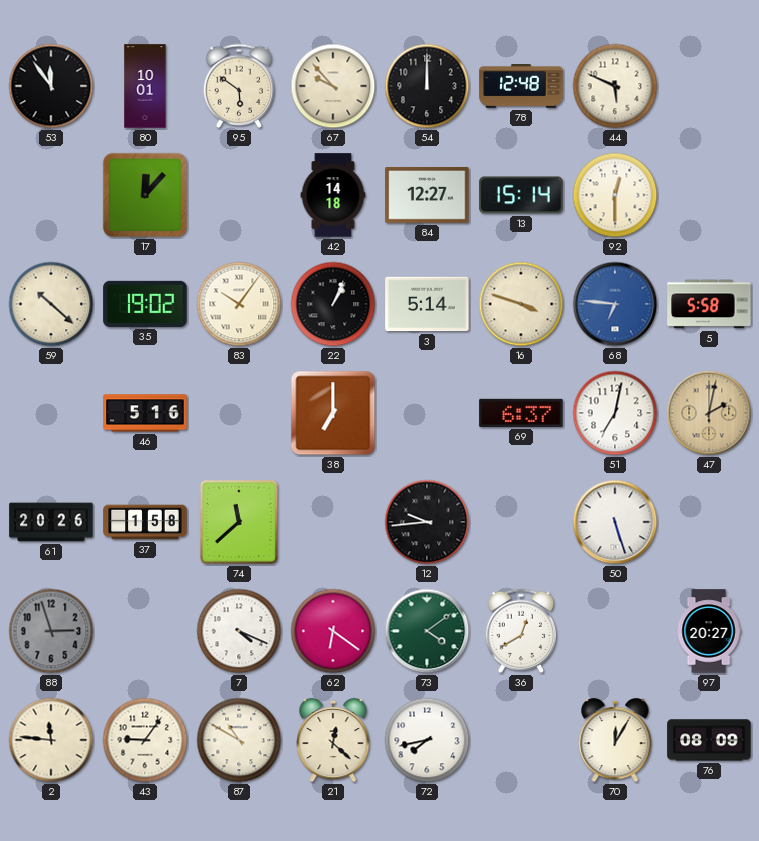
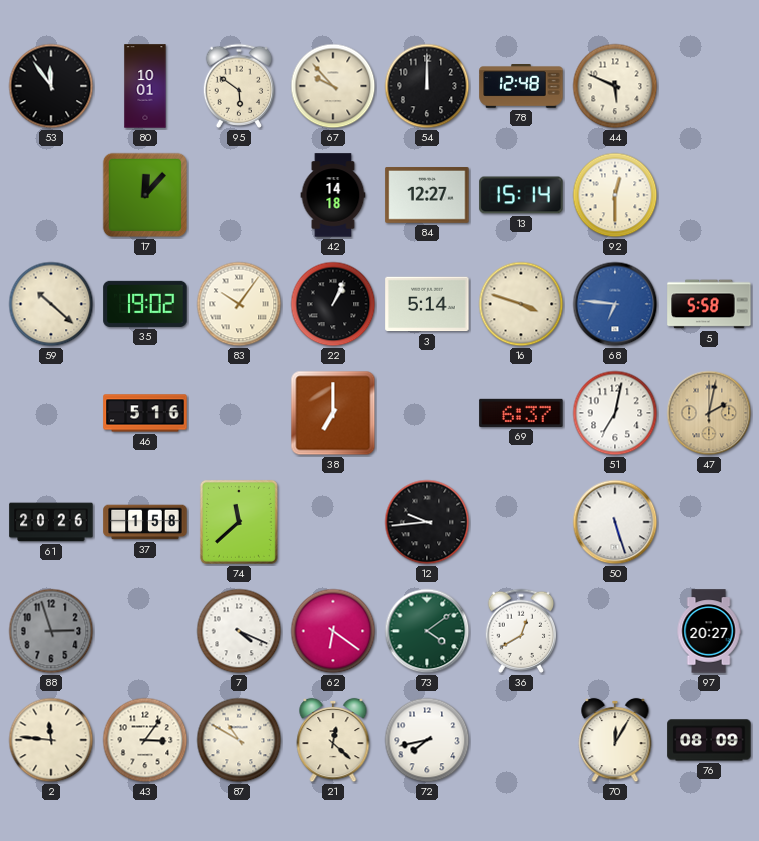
43: 9:06 -> 3:06
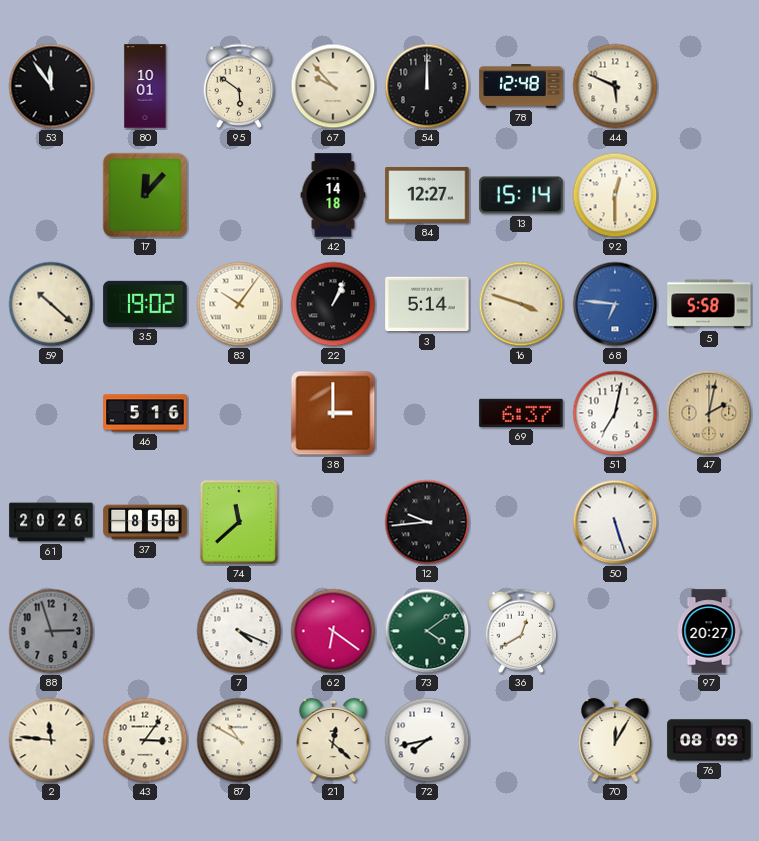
38: 7:00 -> 3:00
37: 1:58 -> 8:58
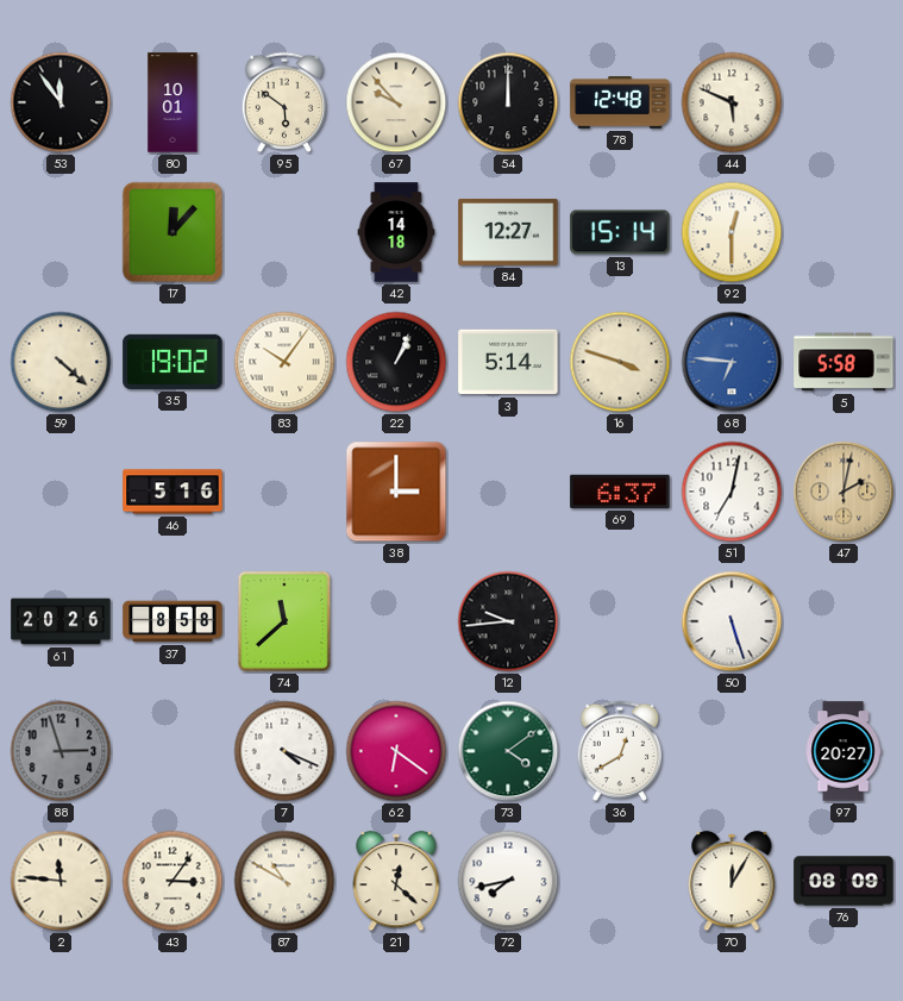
59: 10:22 -> 4:22
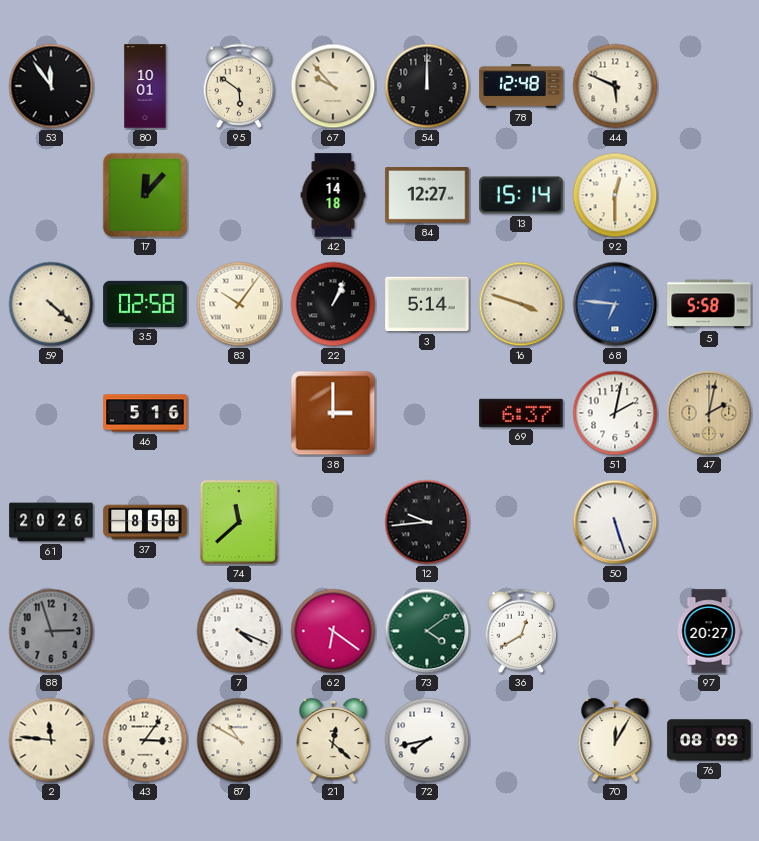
35: 19:02 -> 02:58
51: 7:02 -> 2:02
